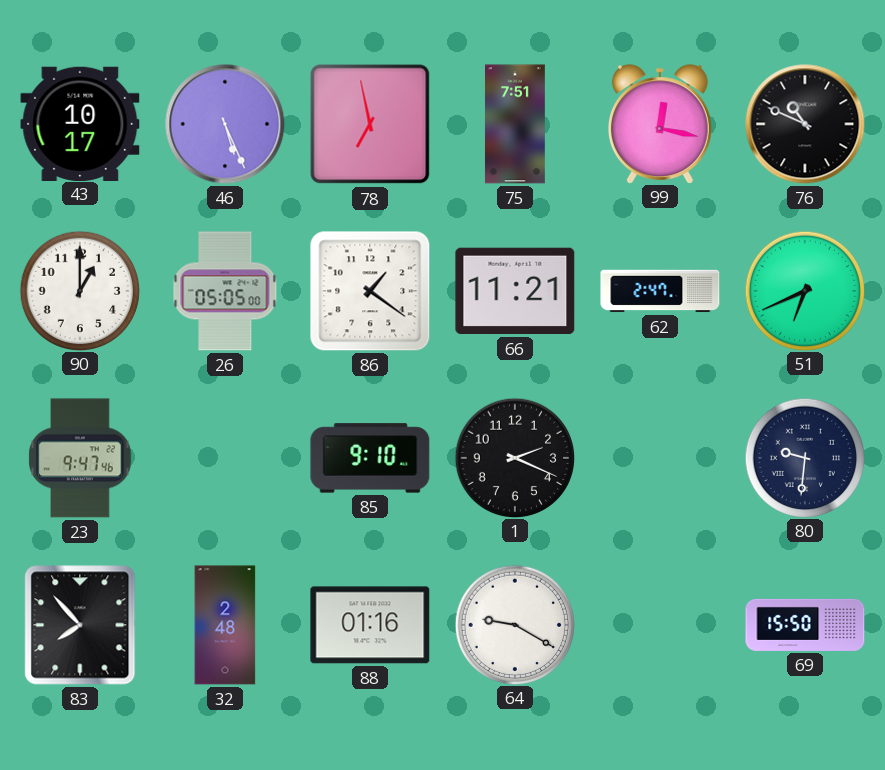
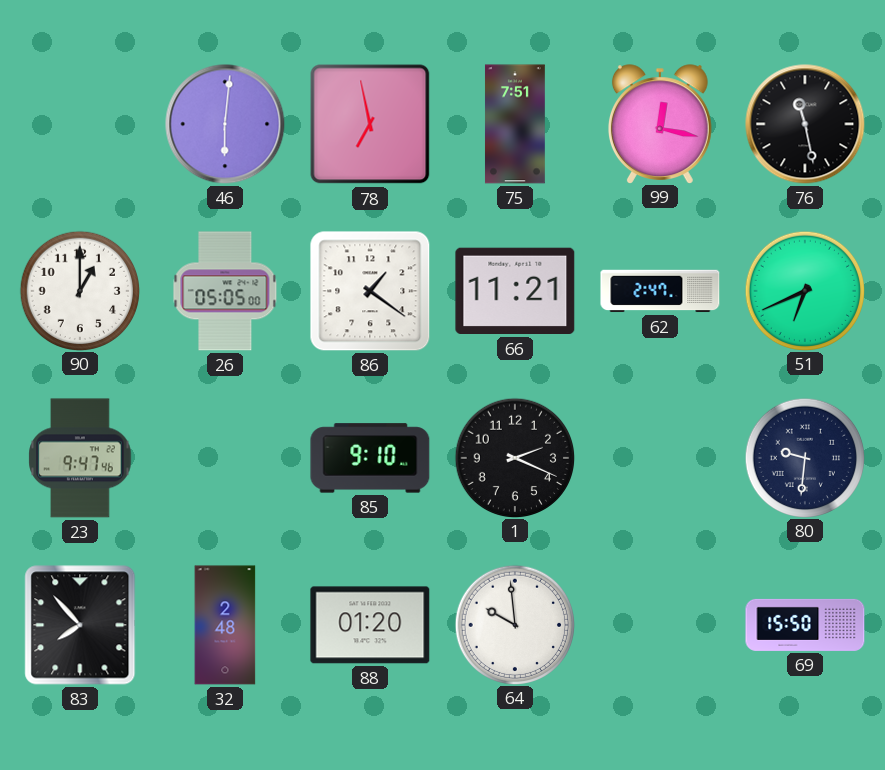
43: 10:17 -> none
46: 5:26 -> 6:01
76: 10:49 -> 11:28
88: 01:16 -> 01:20
64: 9:20 -> 9:59
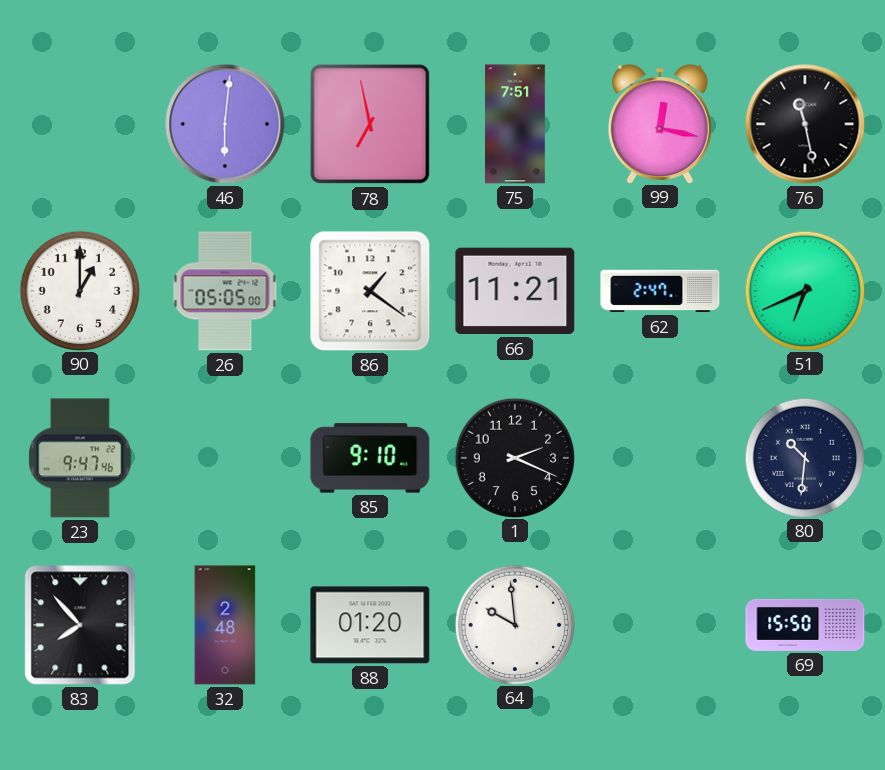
80: 9:31 -> 10:31
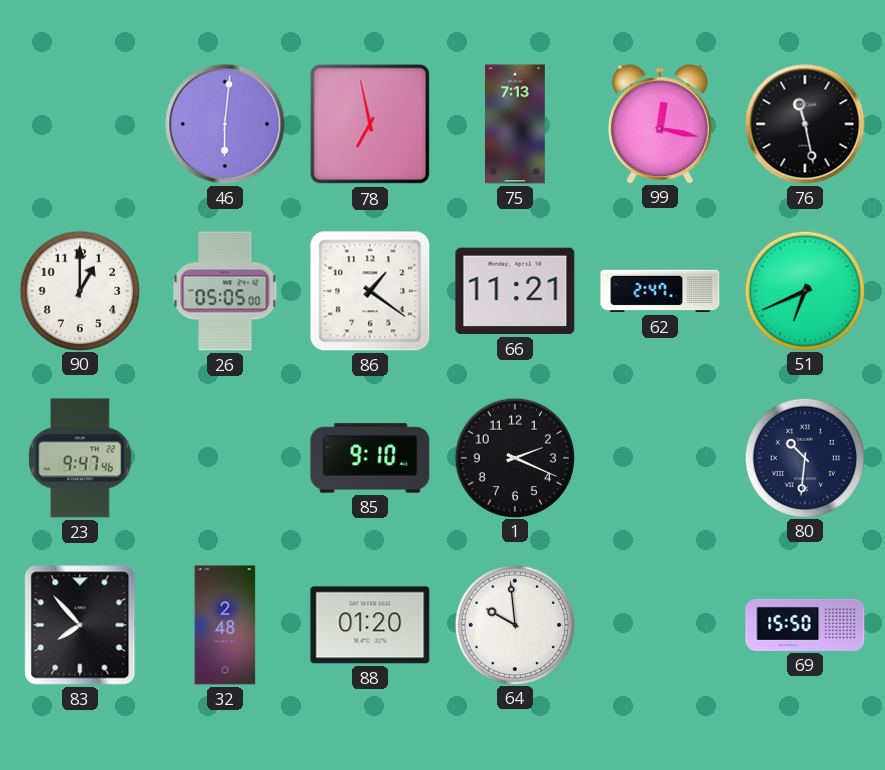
75: 7:51 -> 7:13
